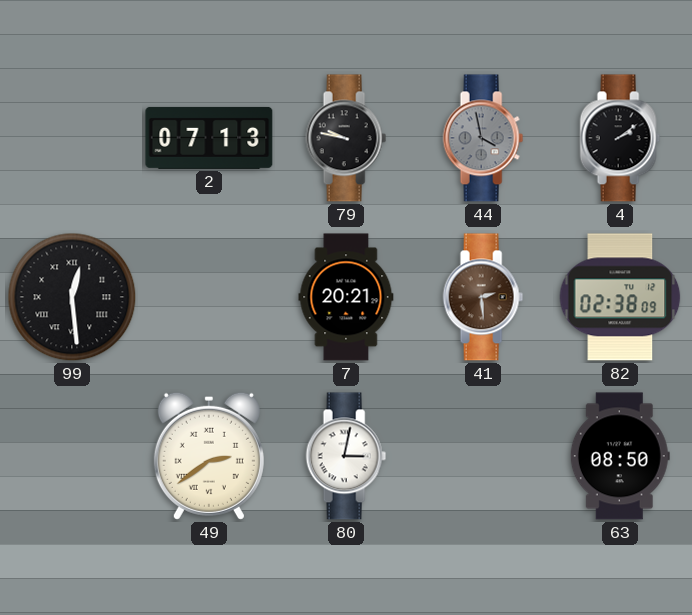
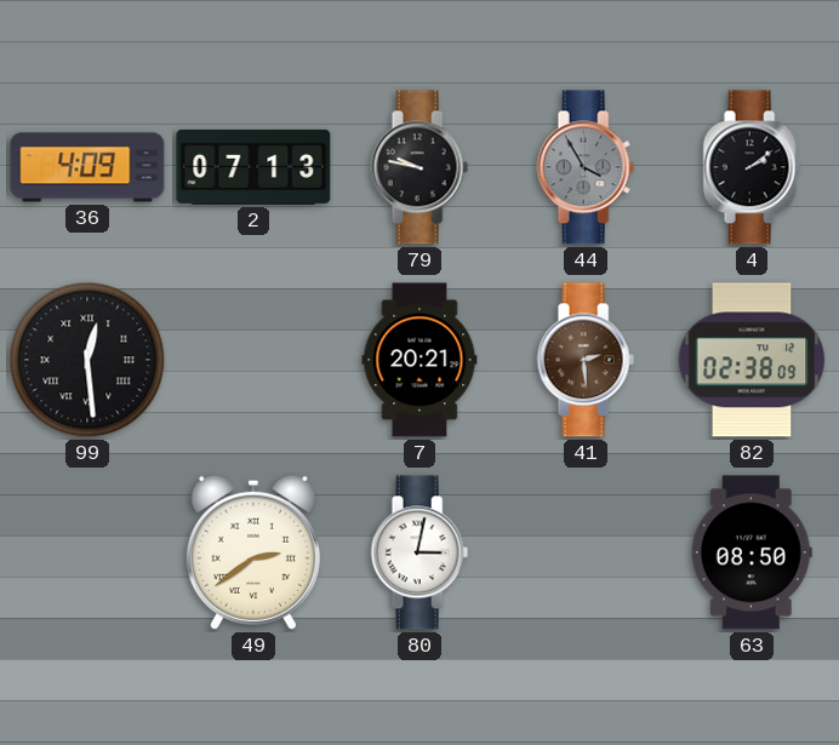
36: none -> 4:09
44: 3:58 -> 3:55
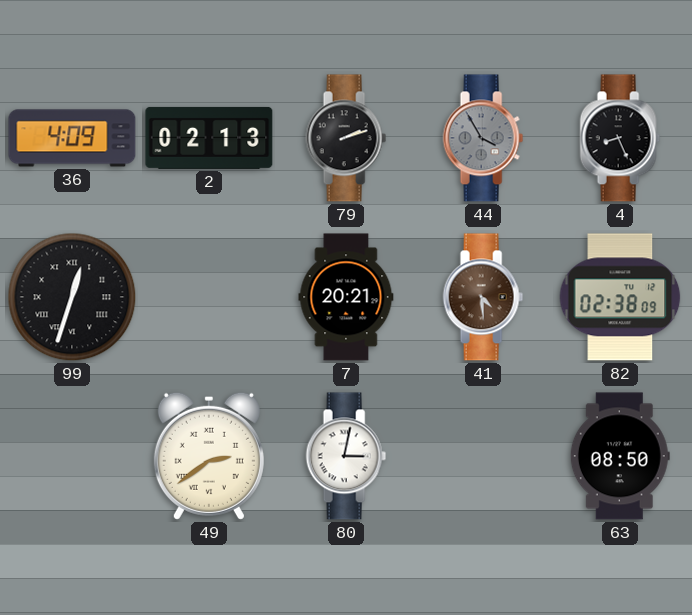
2: 07:13 -> 02:13
79: 9:47 -> 2:12
4: 2:09 -> 8:26
99: 12:29 -> 12:33
41: 2:29 -> 4:29
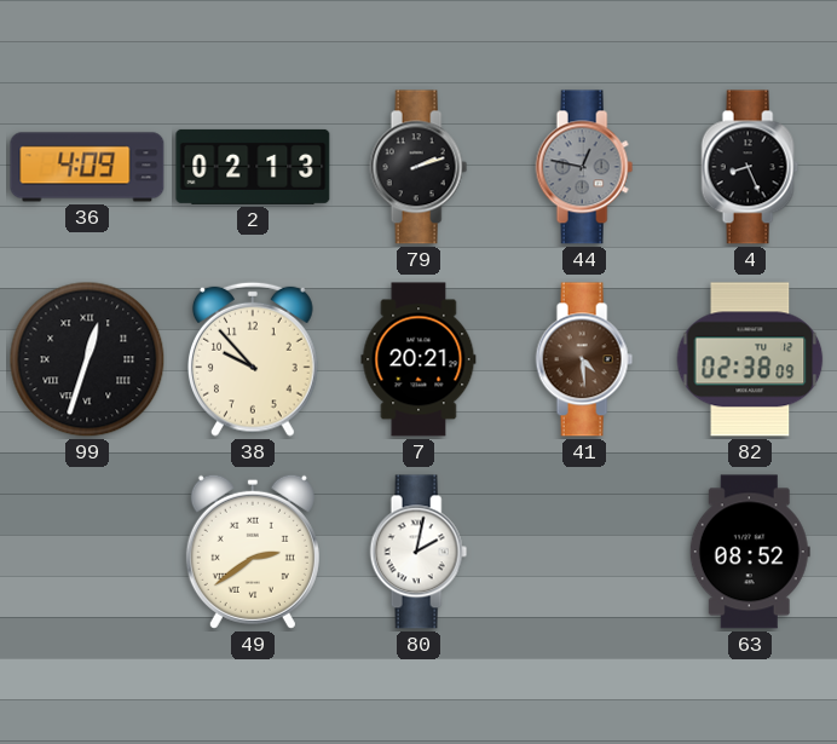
44: 3:55 -> 12:47
38: none -> 9:53
80: 3:02 -> 2:02
63: 08:50 -> 08:52
